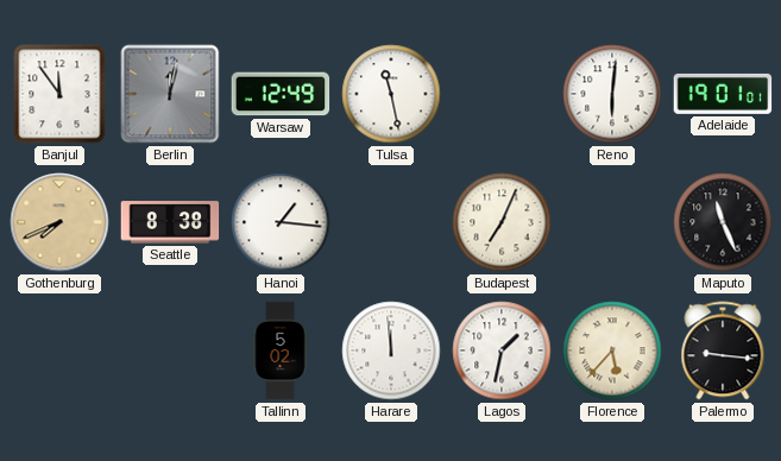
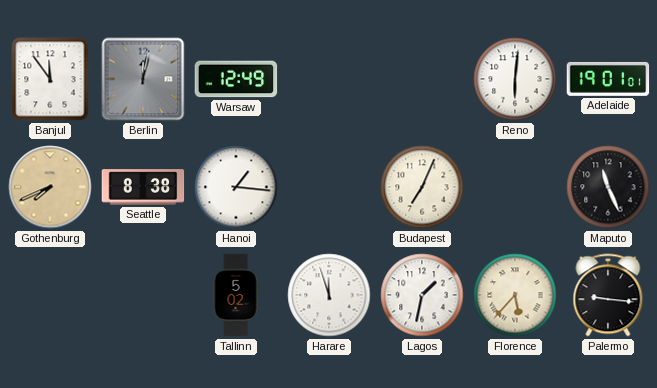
Tulsa: 11:28 -> none
Harare: 11:59 -> 11:57
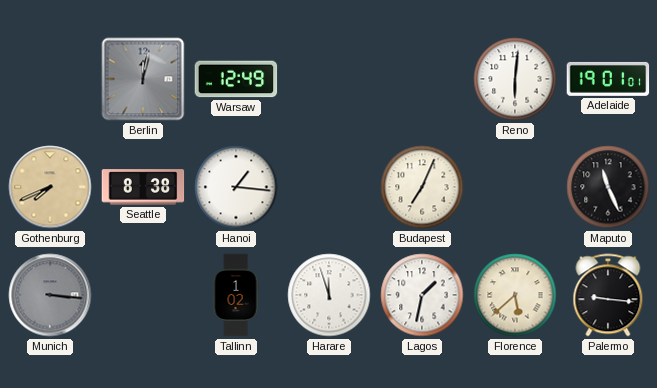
Banjul: 11:54 -> none
Munich: none -> 3:16
Tallinn: 5:02 -> 1:02
Florence: 5:37 -> 5:38
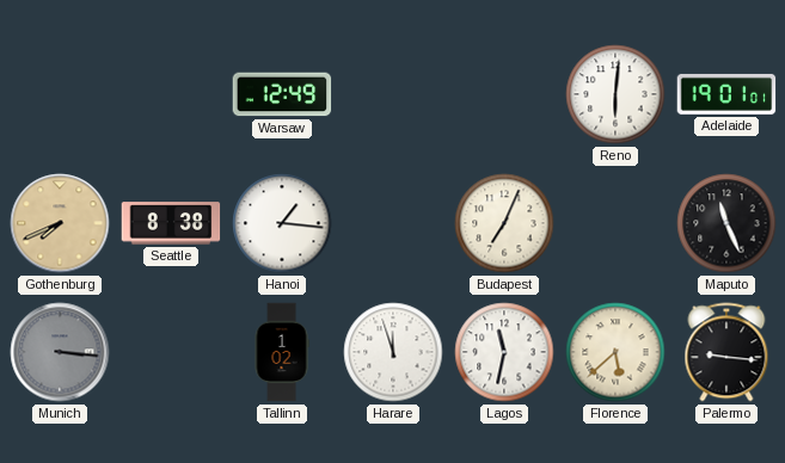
Berlin: 12:02 -> none
Lagos: 1:32 -> 11:32
